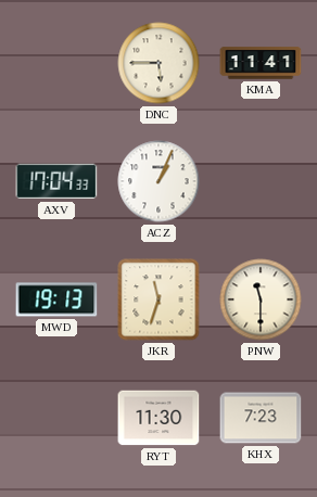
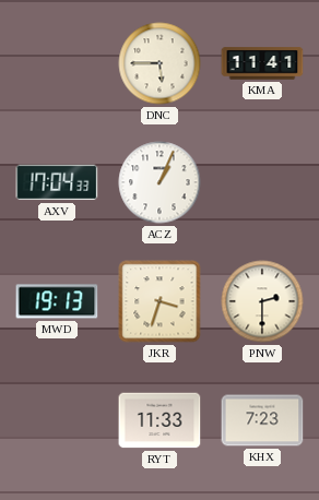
JKR: 11:33 -> 3:33
PNW: 11:30 -> 2:30
RYT: 11:30 -> 11:33
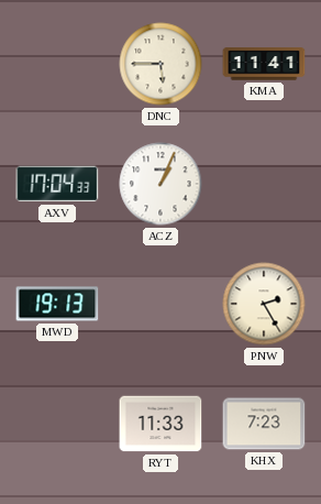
JKR: 3:33 -> none
PNW: 2:30 -> 2:25
